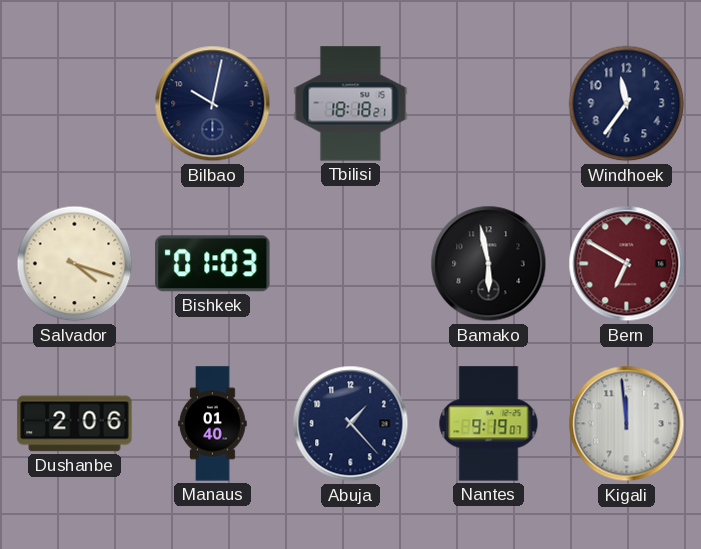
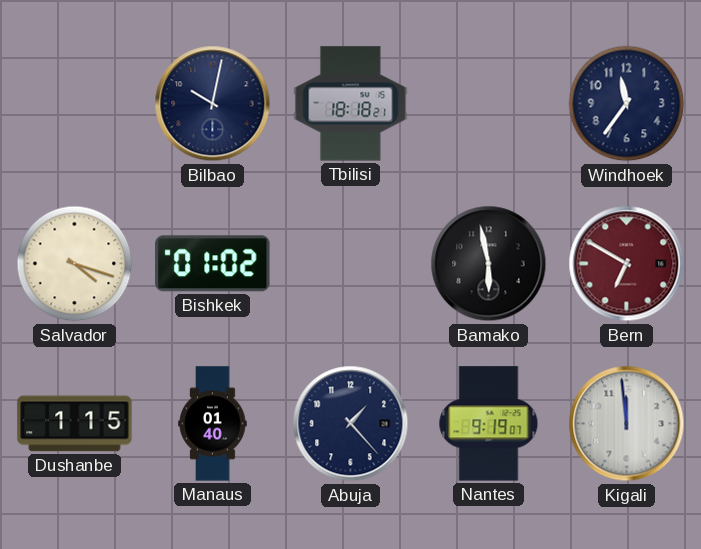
Bishkek: 01:03 -> 01:02
Dushanbe: 2:06 -> 1:15
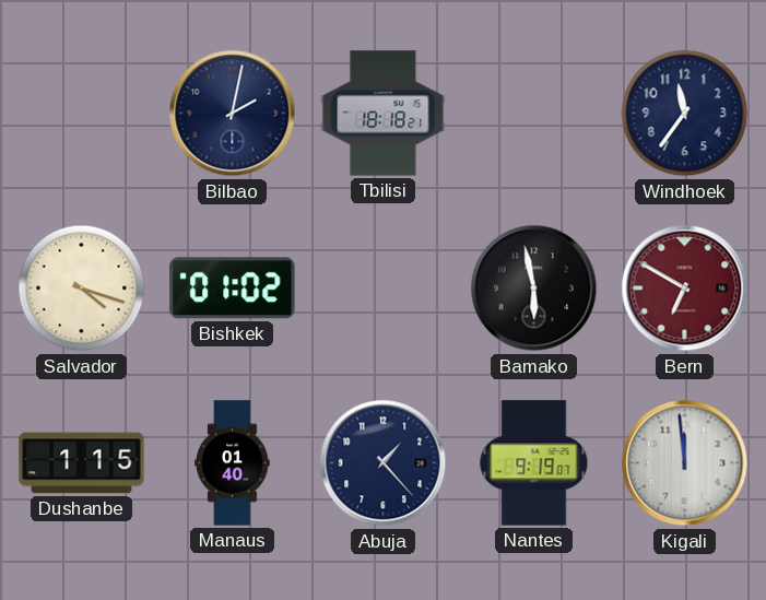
Bilbao: 10:02 -> 2:02
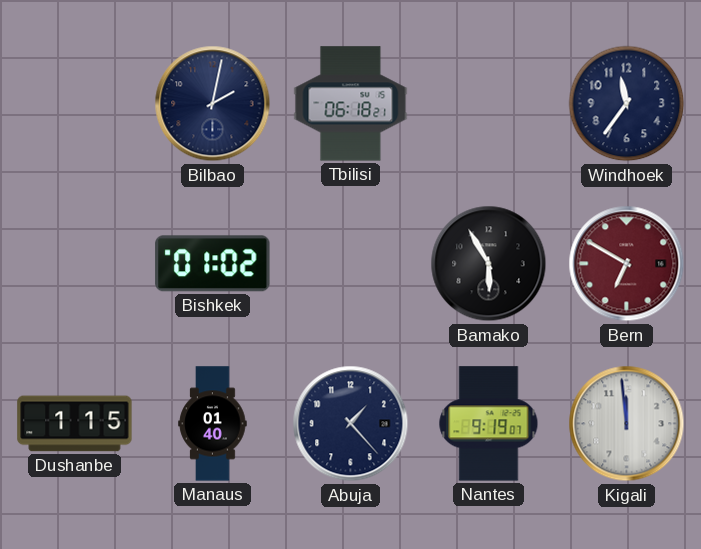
Tbilisi: 18:18 -> 06:18
Salvador: 4:18 -> none
Bamako: 5:58 -> 5:55
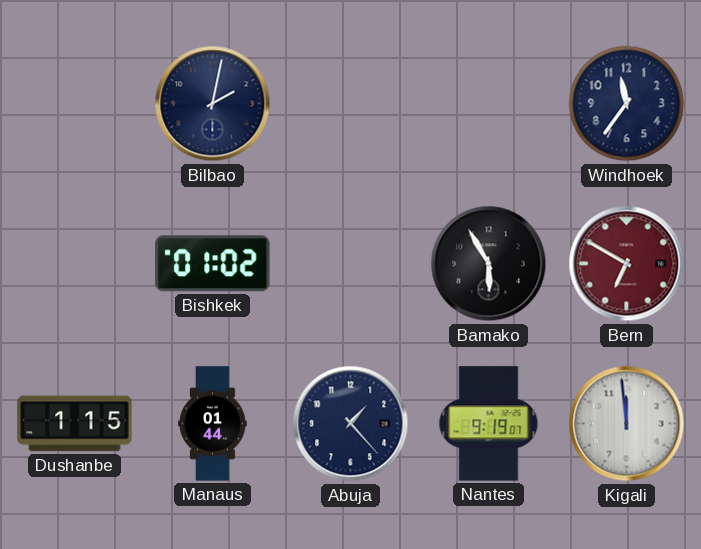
Tbilisi: 06:18 -> none
Manaus: 01:40 -> 01:44
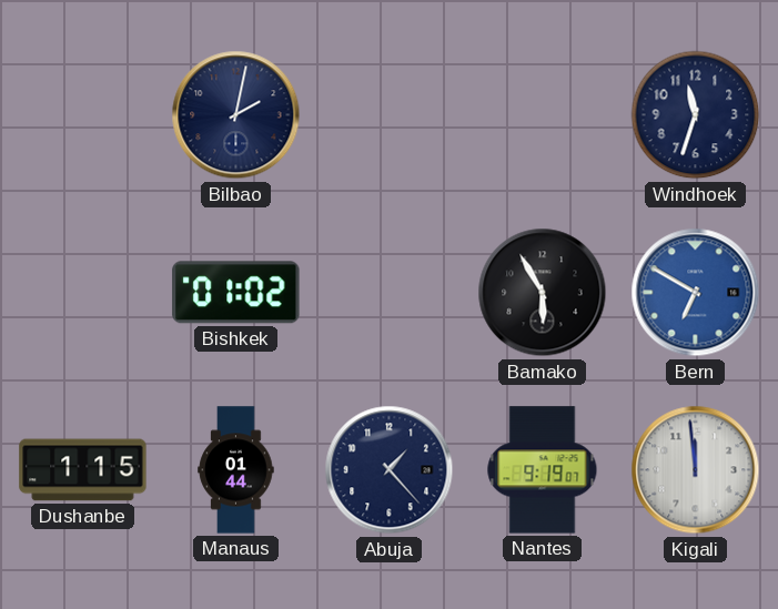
Windhoek: 11:36 -> 11:33
Bern dial: burgundy -> blue
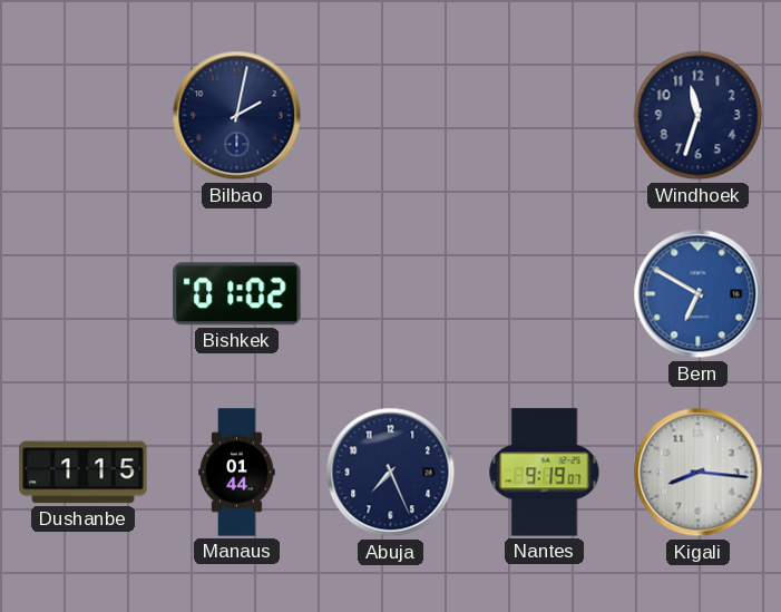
Bamako: 5:55 -> none
Abuja: 1:23 -> 7:26
Kigali: 11:59 -> 8:16
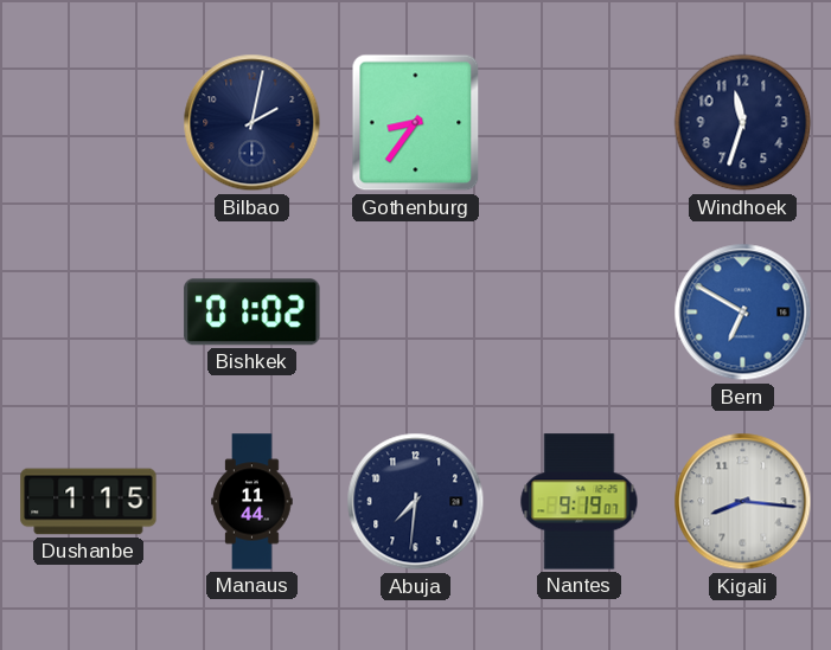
Gothenburg: none -> 8:36
Manaus: 01:44 -> 11:44
Abuja: 7:26 -> 7:31
